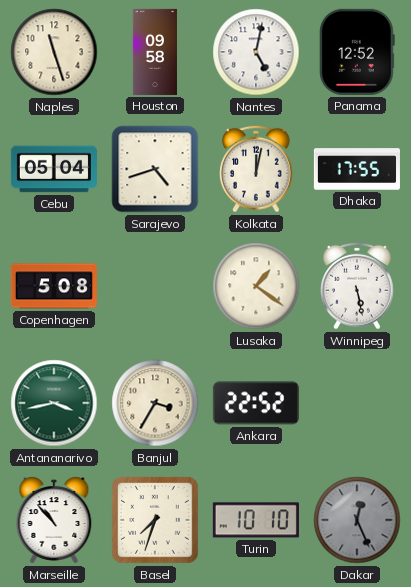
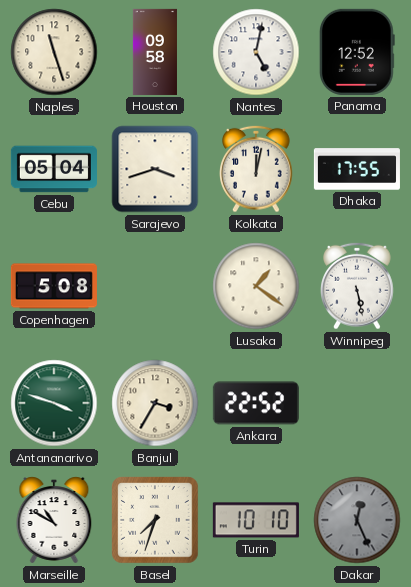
Sarajevo: 4:42 -> 3:42
Antananarivo: 3:43 -> 3:48
Marseille: 10:53 -> 10:50
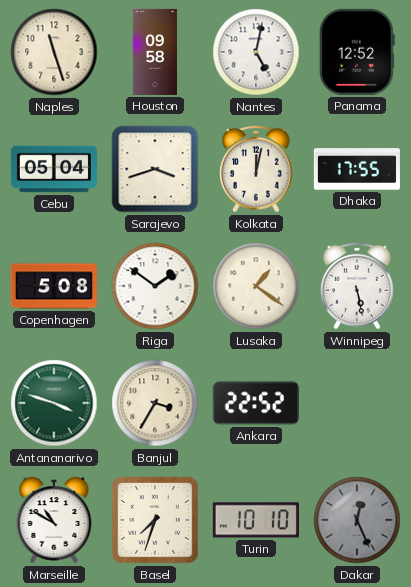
Riga: none -> 1:51
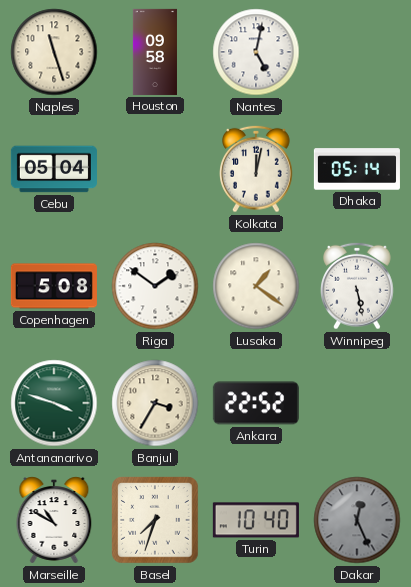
Panama: 12:52 -> none
Sarajevo: 3:42 -> none
Dhaka: 17:55 -> 05:14
Turin: 10:10 -> 10:40
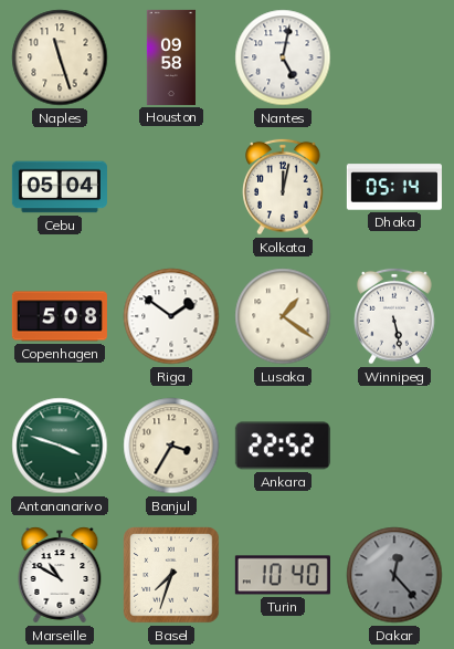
Dakar: 12:26 -> 12:23
